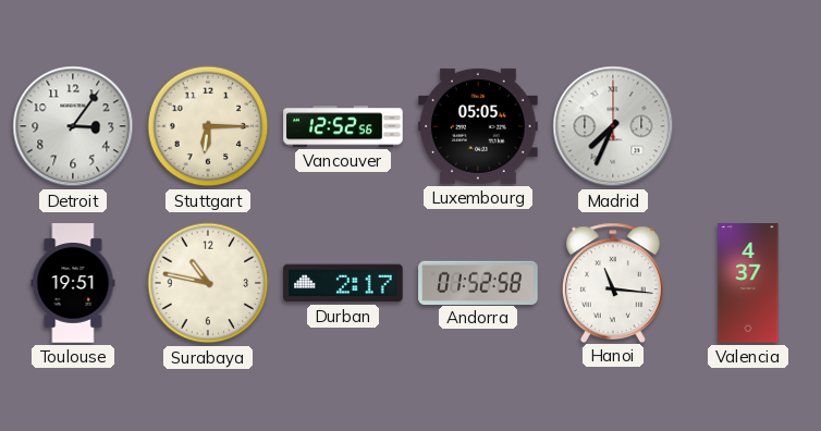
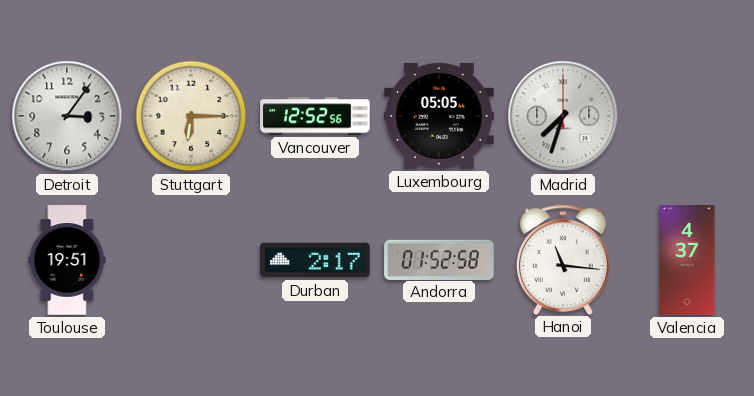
Madrid: 7:34 -> 7:33
Surabaya: 10:47 -> none
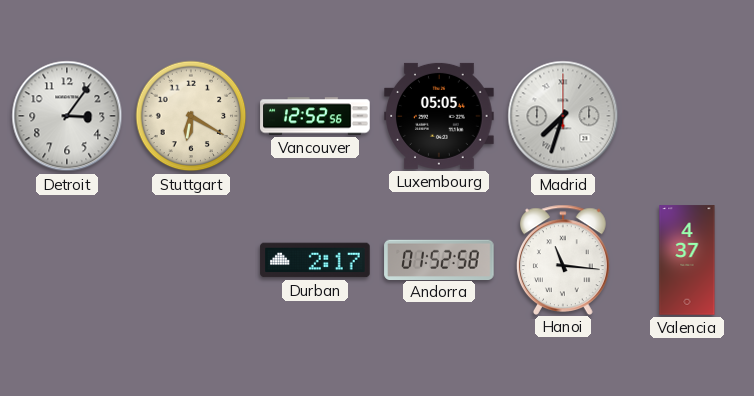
Stuttgart: 6:15 -> 6:20
Toulouse: 19:51 -> none
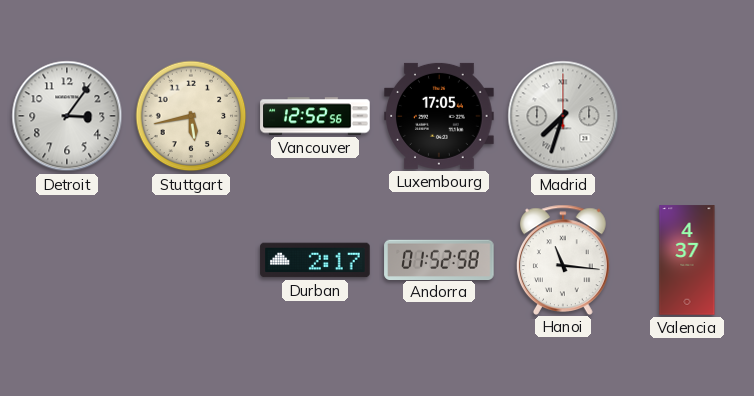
Stuttgart: 6:20 -> 5:43
Luxembourg: 05:05 -> 17:05
